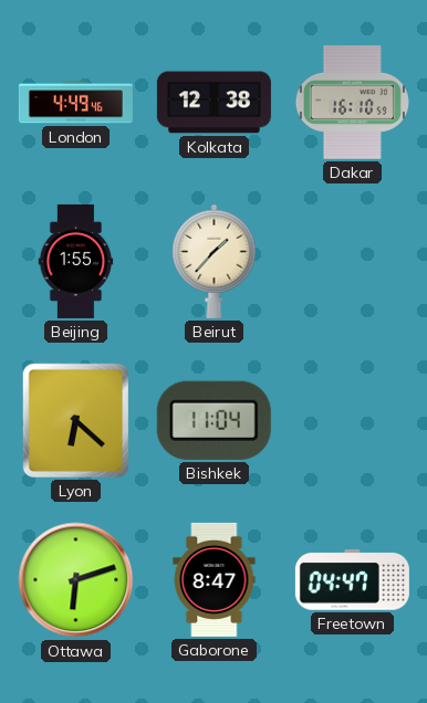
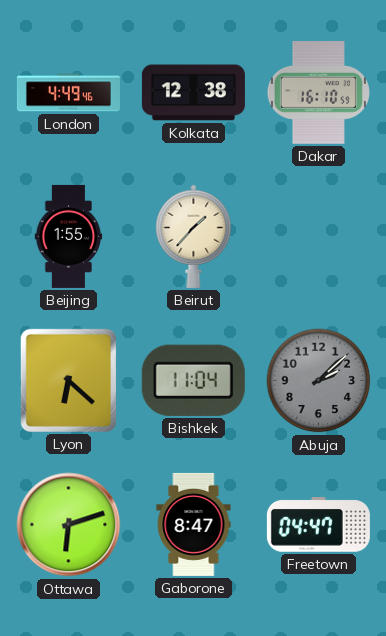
Abuja: none -> 2:08
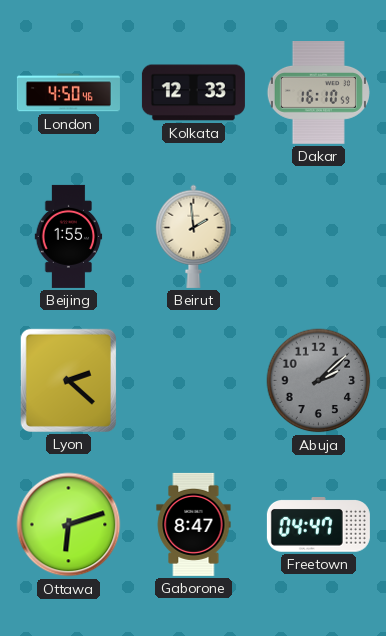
London: 4:49 -> 4:50
Kolkata: 12:38 -> 12:33
Beirut: 1:37 -> 1:59
Lyon: 6:22 -> 2:22
Bishkek: 11:04 -> none
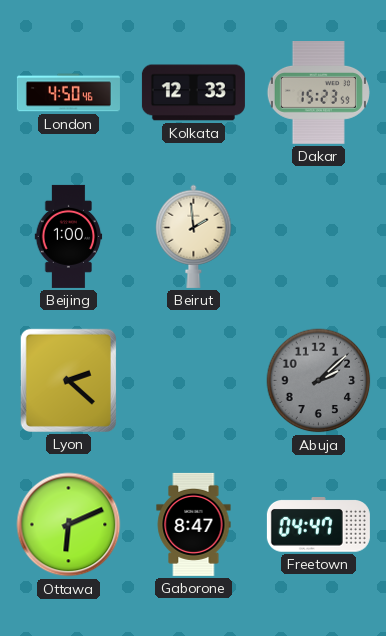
Dakar: 16:10 -> 15:23
Beijing: 1:55 -> 1:00
Ottawa: 6:12 -> 6:11
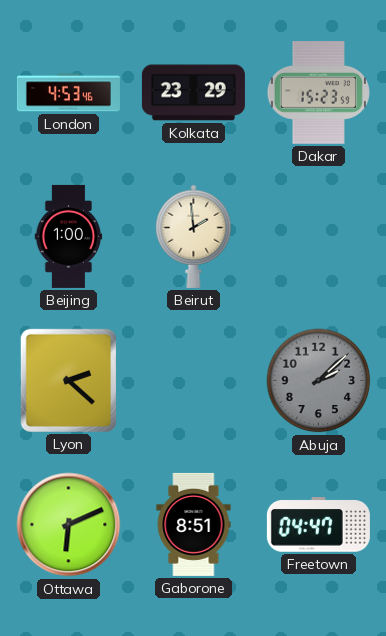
London: 4:50 -> 4:53
Kolkata: 12:33 -> 23:29
Gaborone: 8:47 -> 8:51
